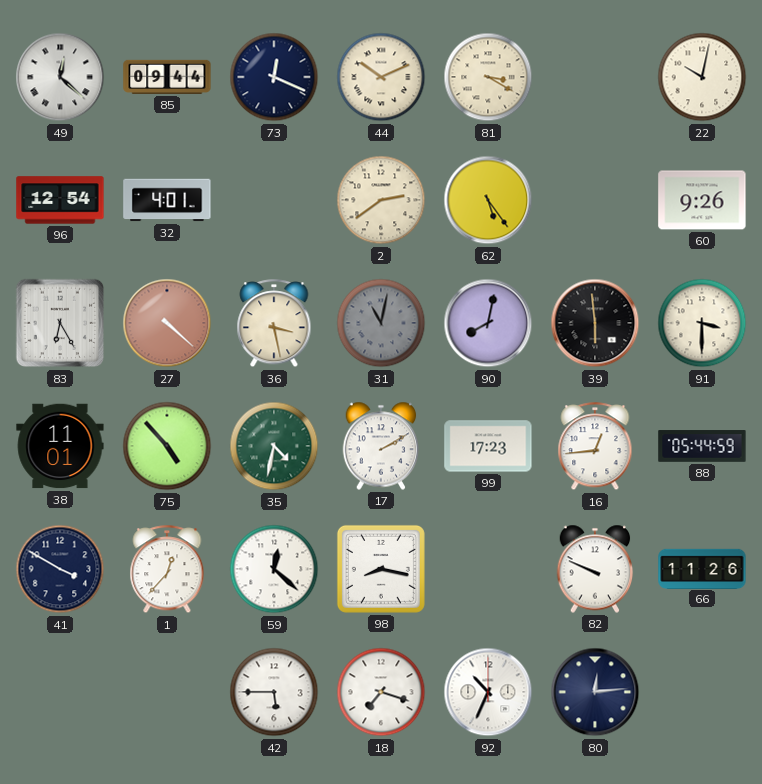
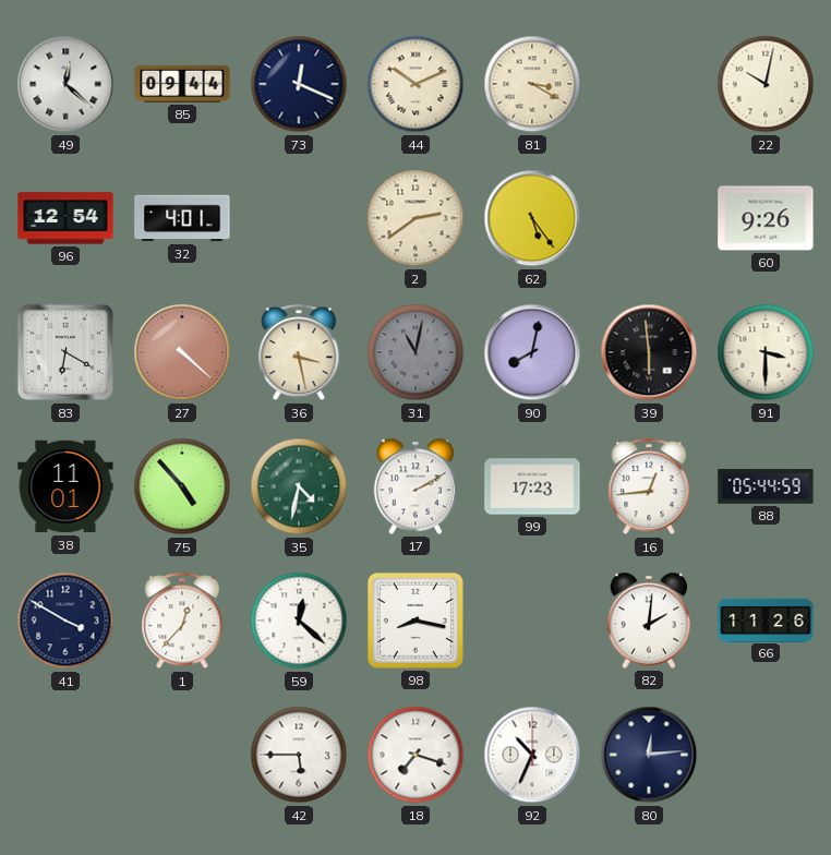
83: 6:25 -> 6:20
82: 9:49 -> 2:01
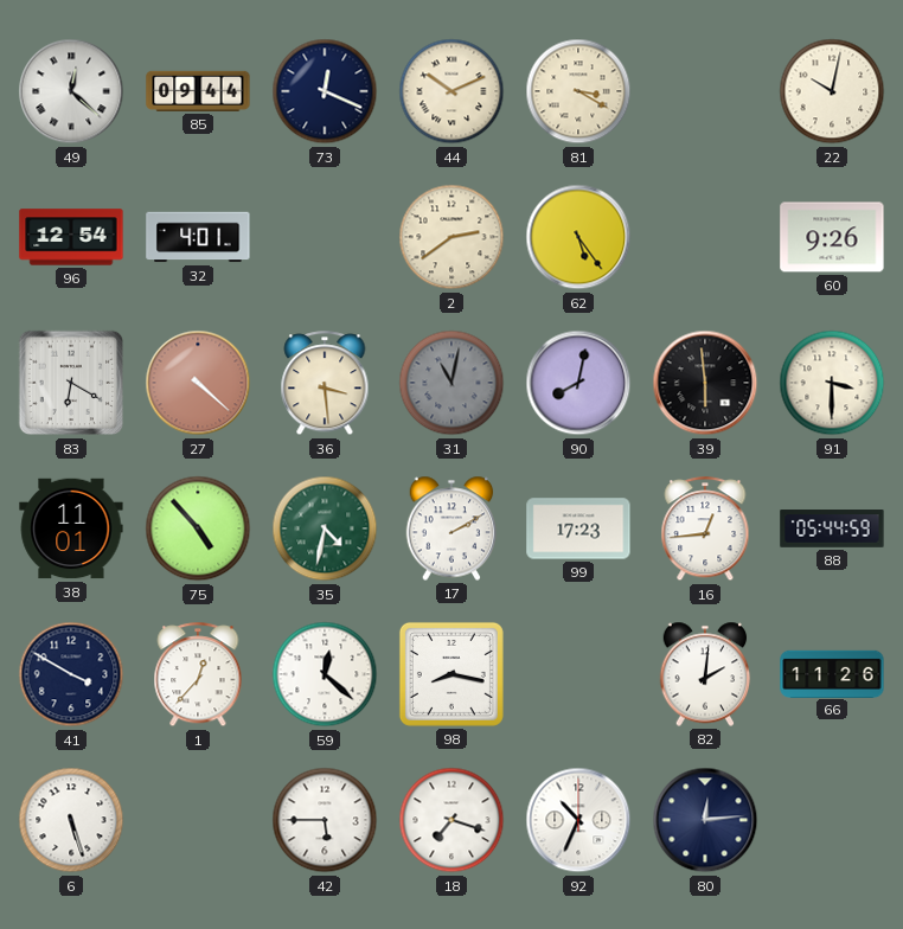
36: 3:28 -> 3:29
6: none -> 5:27
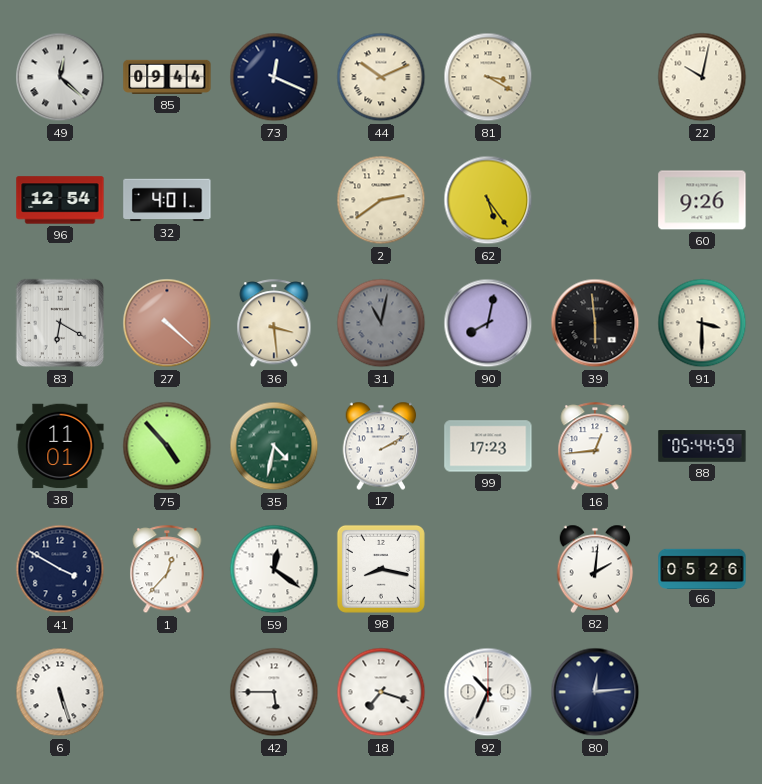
59: 12:22 -> 12:21
66: 11:26 -> 05:26
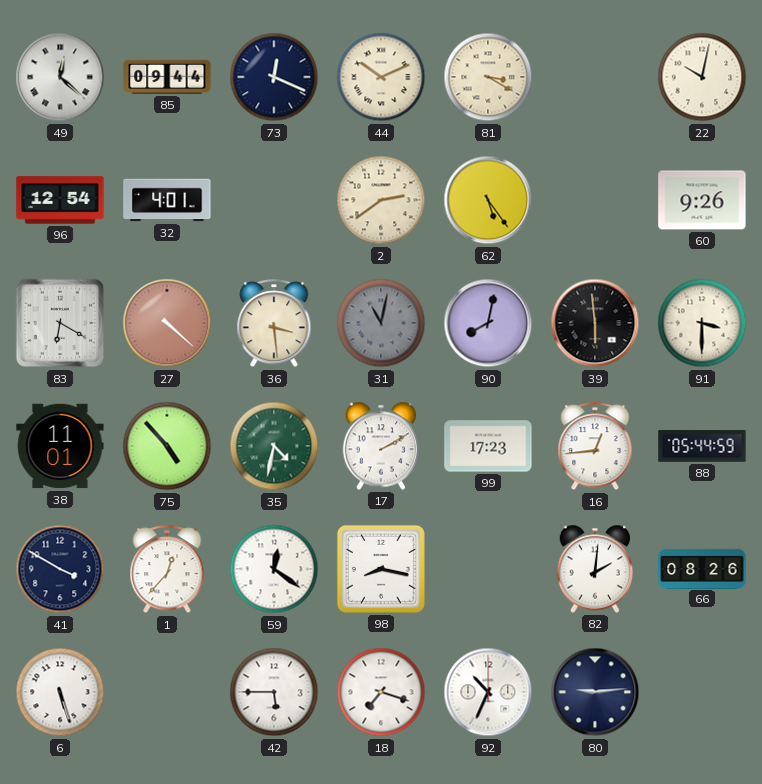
66: 05:26 -> 08:26
80: 12:14 -> 9:14
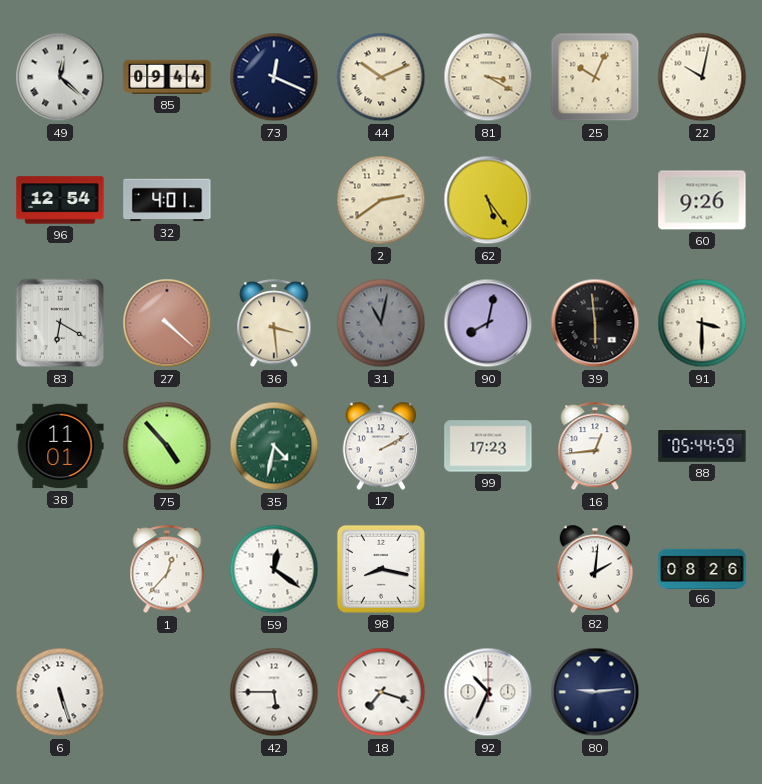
25: none -> 10:04
41: 3:50 -> none
